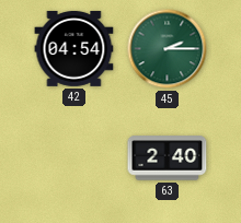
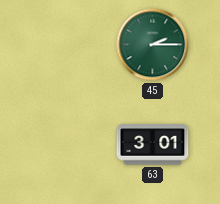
42: 04:54 -> none
63: 2:40 -> 3:01
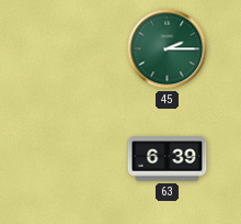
63: 3:01 -> 6:39
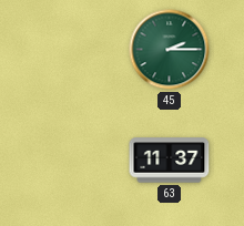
63: 6:39 -> 11:37
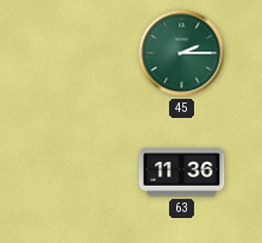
63: 11:37 -> 11:36
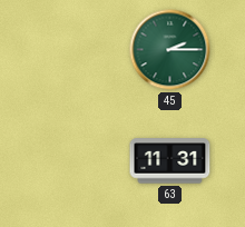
63: 11:36 -> 11:31
